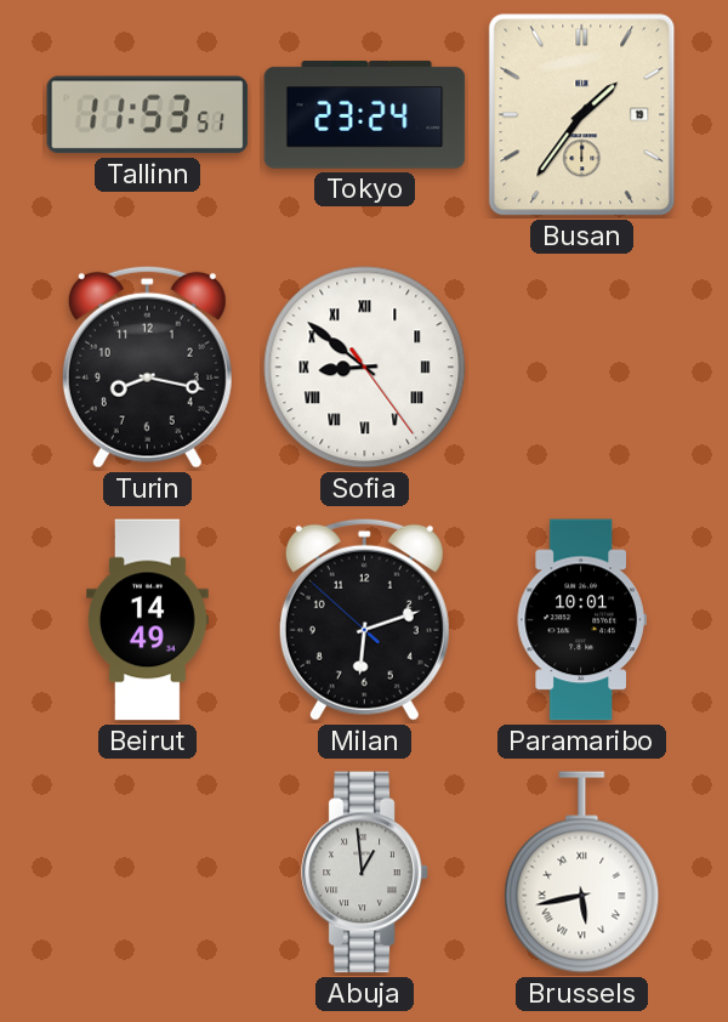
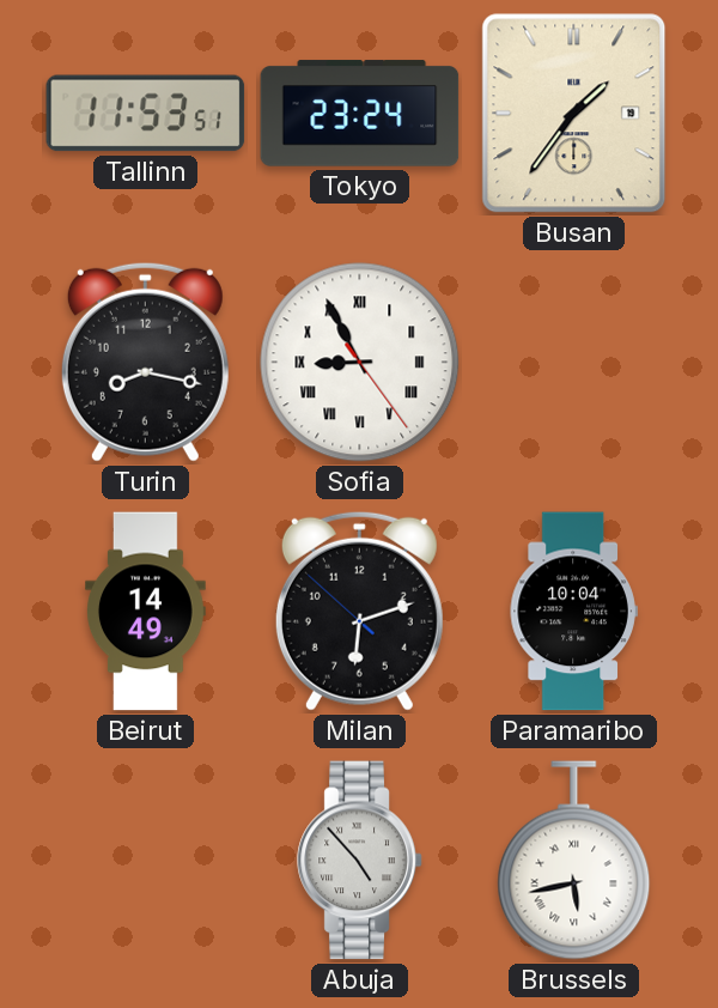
Sofia: 8:51 -> 8:55
Paramaribo: 10:01 -> 10:04
Abuja: 12:59 -> 4:53
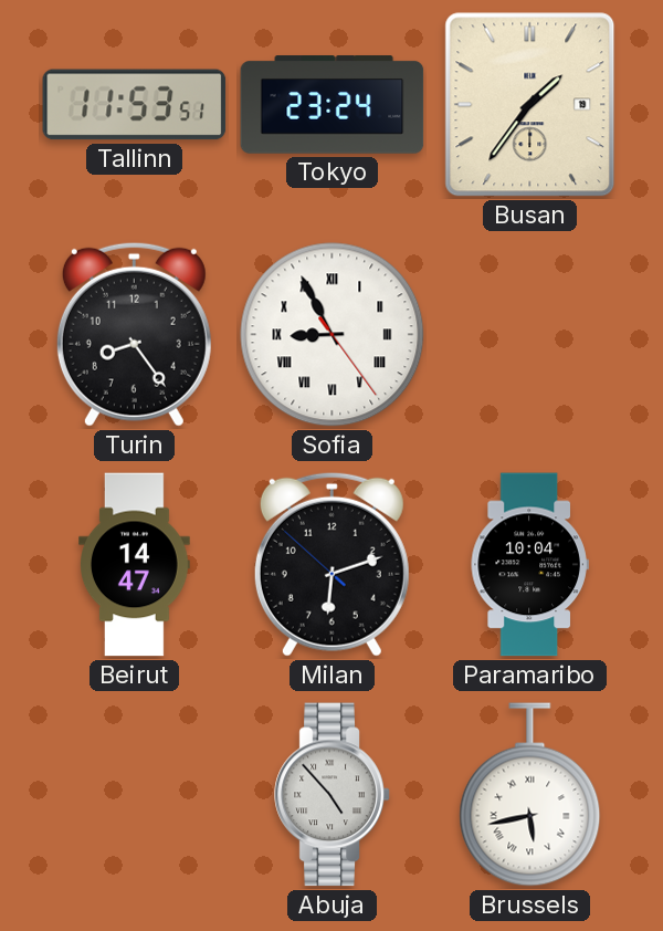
Turin: 8:17 -> 8:24
Beirut: 14:49 -> 14:47
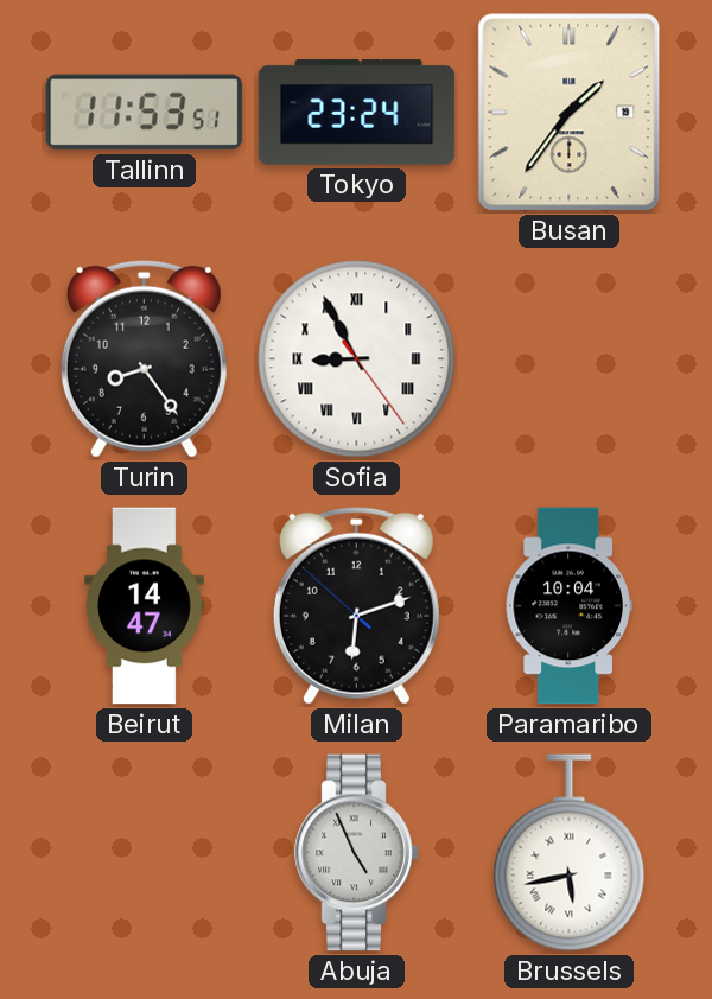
Abuja: 4:53 -> 4:56
